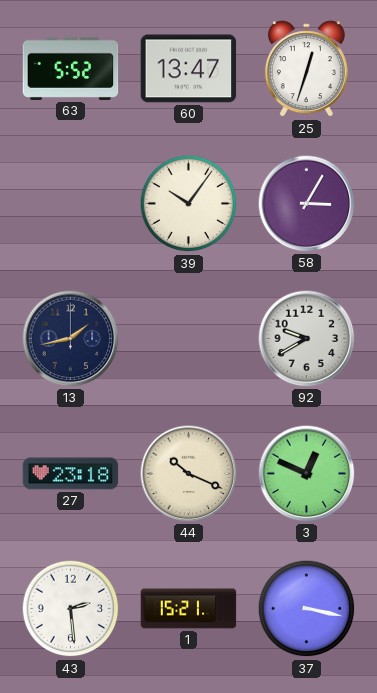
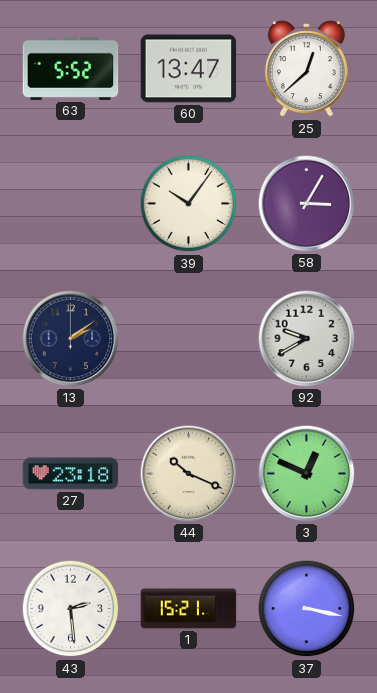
25: 12:33 -> 12:38
13: 1:43 -> 2:09
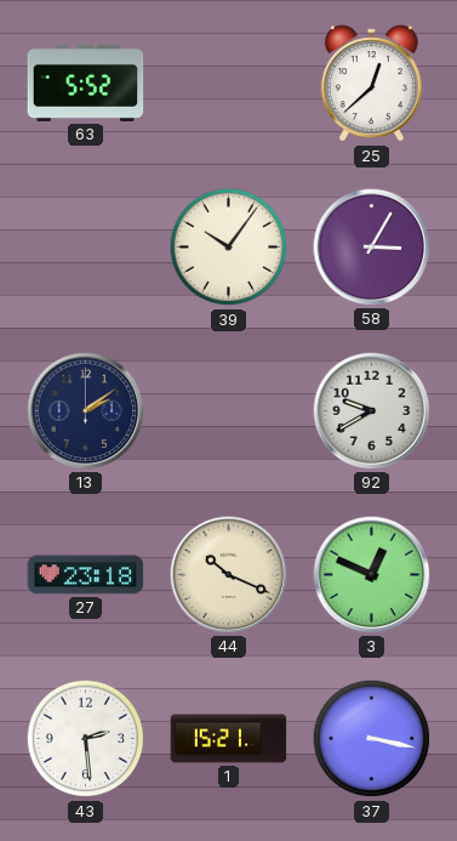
60: 13:47 -> none
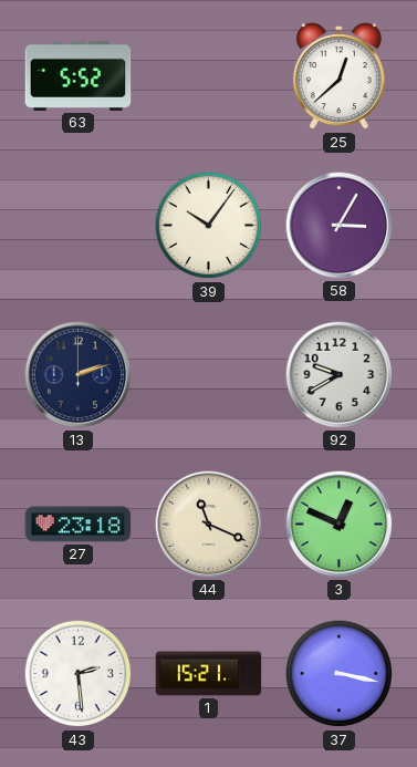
13: 2:09 -> 2:12
44: 10:19 -> 11:19
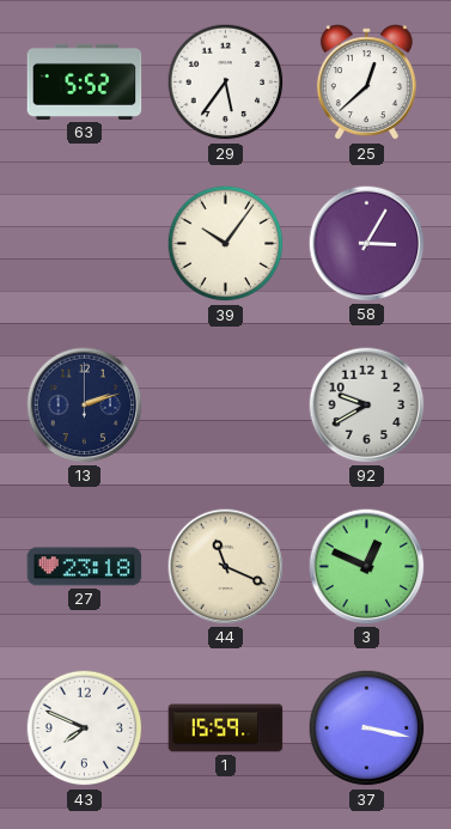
29: none -> 5:36
43: 2:29 -> 7:49
1: 15:21 -> 15:59
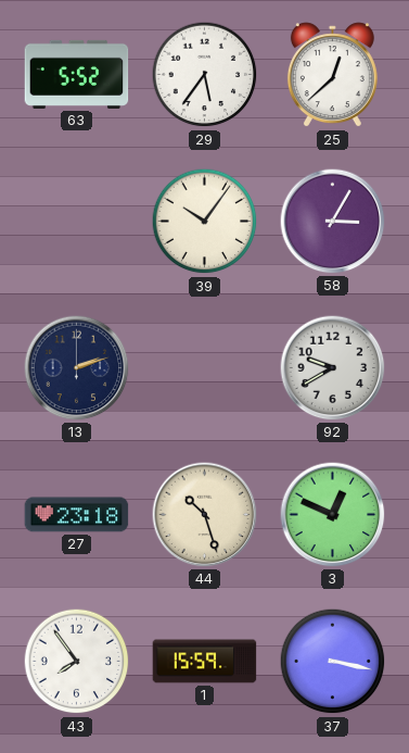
44: 11:19 -> 10:27
43: 7:49 -> 7:54
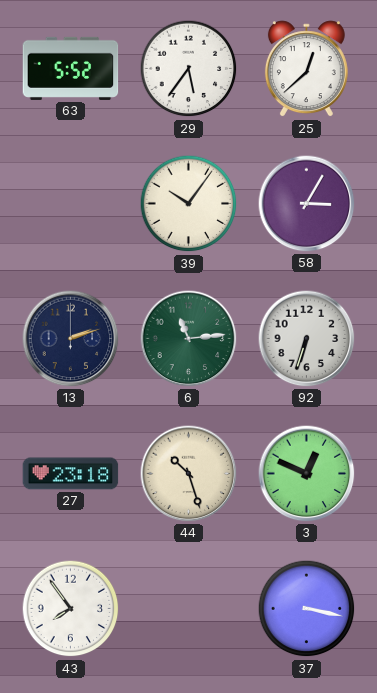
6: none -> 11:14
92: 9:40 -> 6:33
1: 15:59 -> none
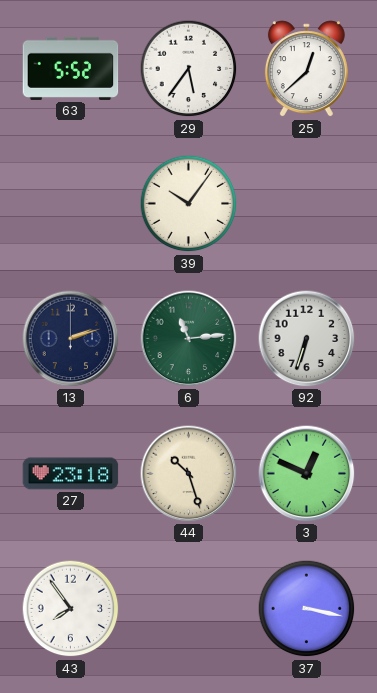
58: 3:05 -> none
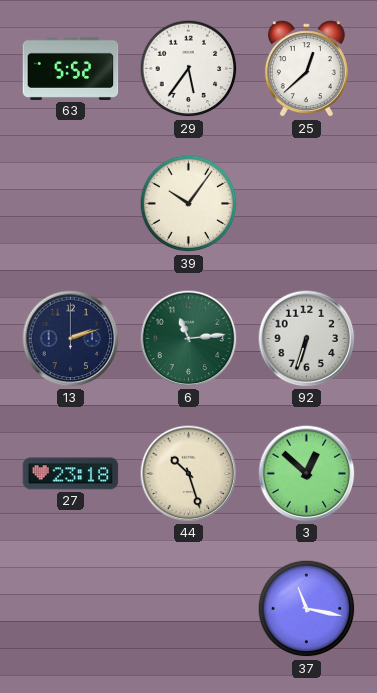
3: 12:49 -> 12:52
43: 7:54 -> none
37: 3:17 -> 11:17
